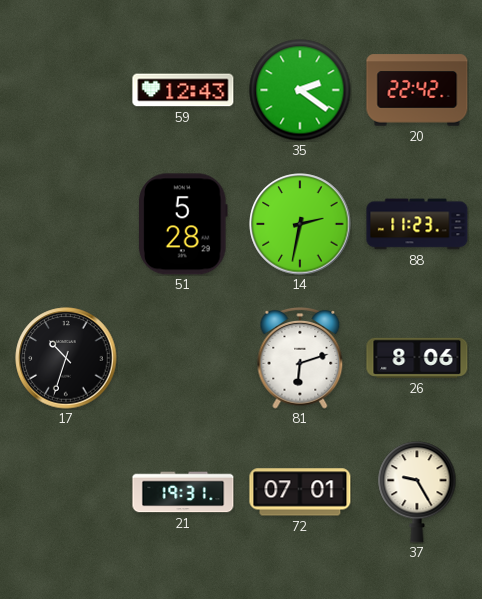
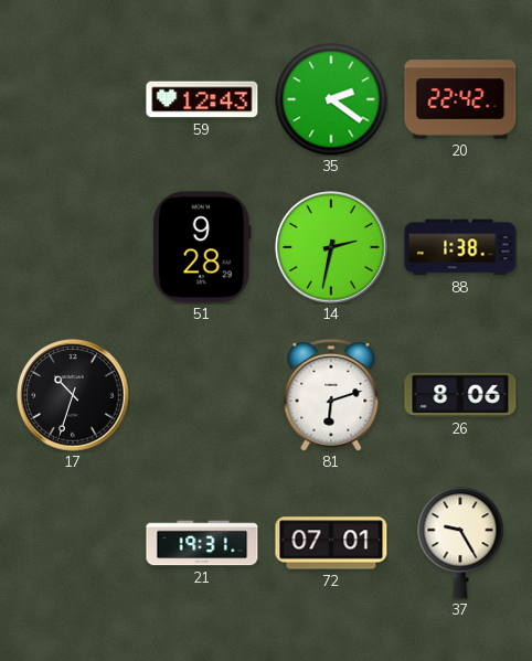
51: 5:28 -> 9:28
88: 11:23 -> 1:38
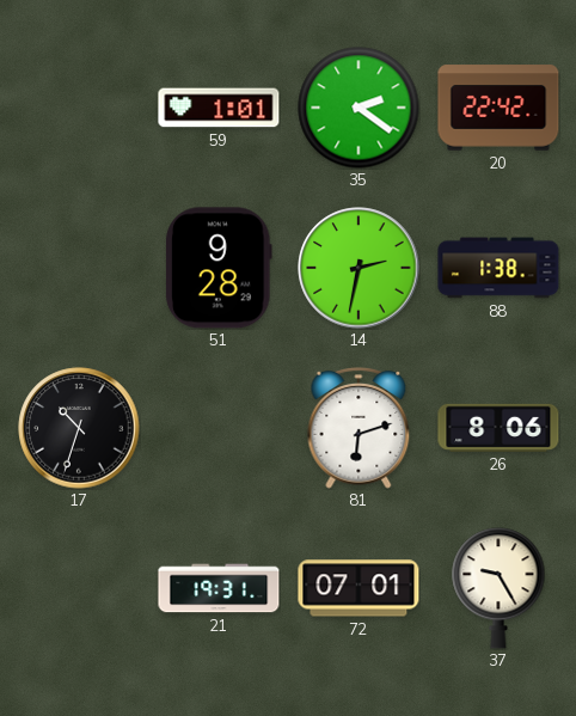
59: 12:43 -> 1:01
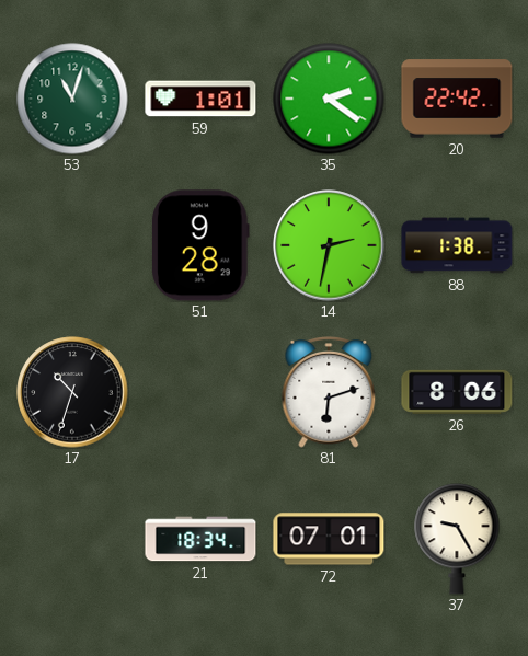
53: none -> 11:03
21: 19:31 -> 18:34
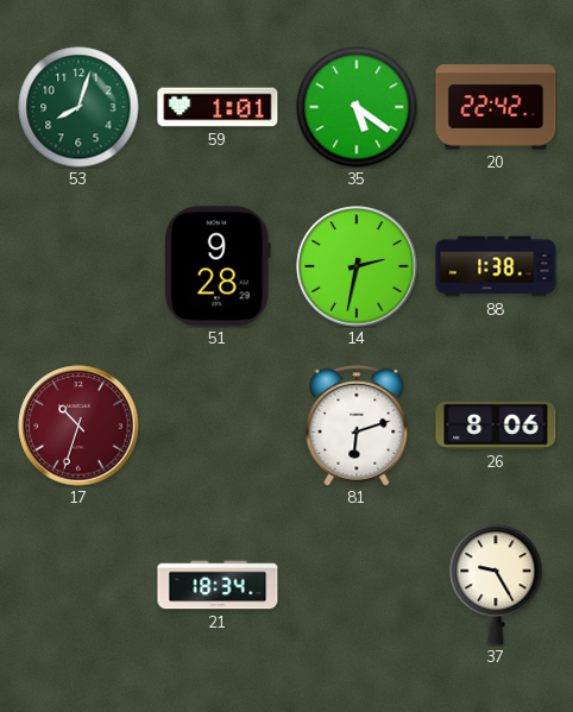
53: 11:03 -> 8:03
35: 2:21 -> 5:21
17 dial: black -> burgundy
72: 07:01 -> none
